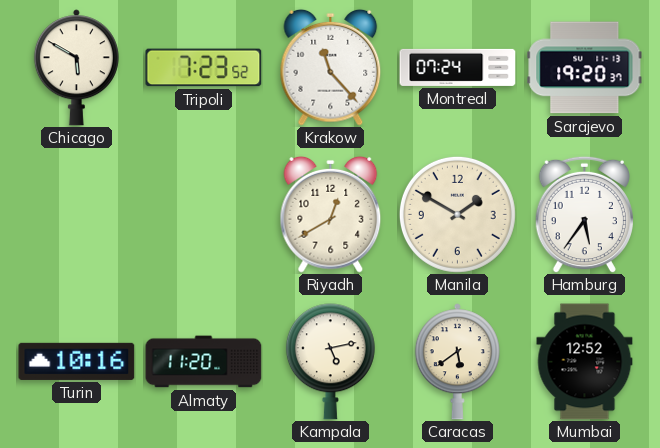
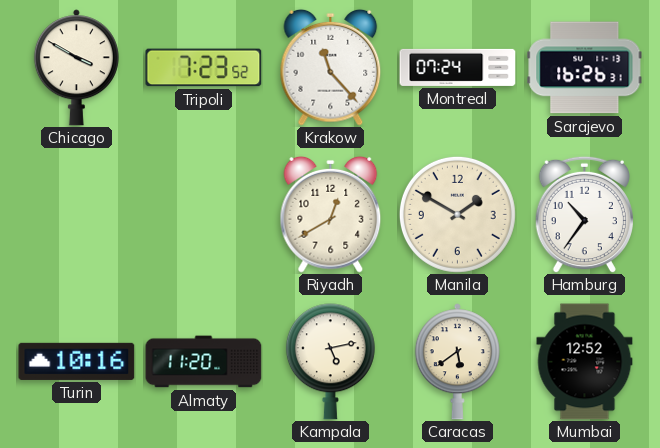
Chicago: 5:50 -> 3:50
Sarajevo: 19:20 -> 16:26
Hamburg: 5:36 -> 10:36
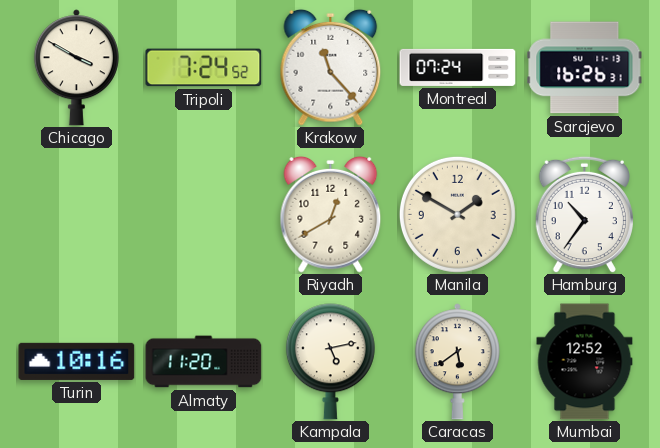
Tripoli: 7:23 -> 7:24
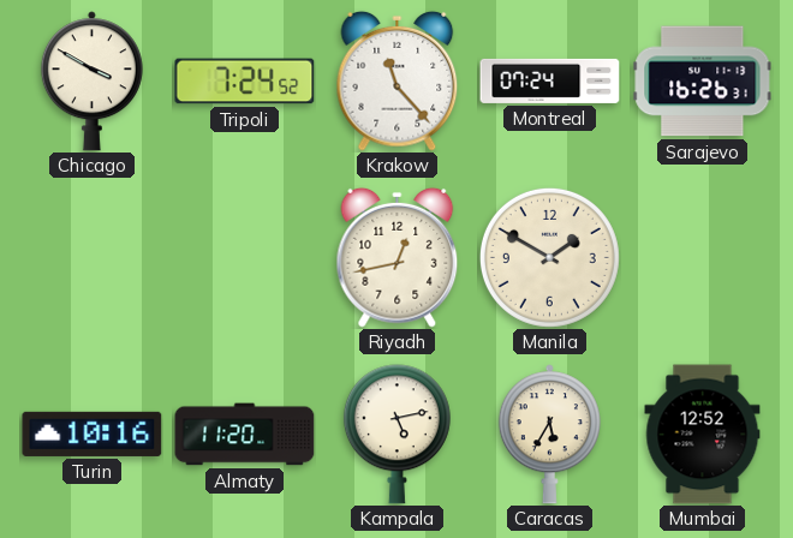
Riyadh: 12:40 -> 12:43
Hamburg: 10:36 -> none
Caracas: 5:39 -> 5:35
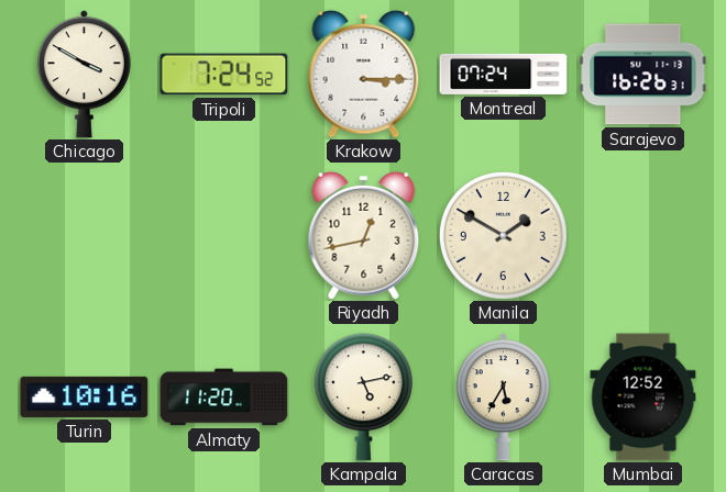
Krakow: 11:23 -> 3:15
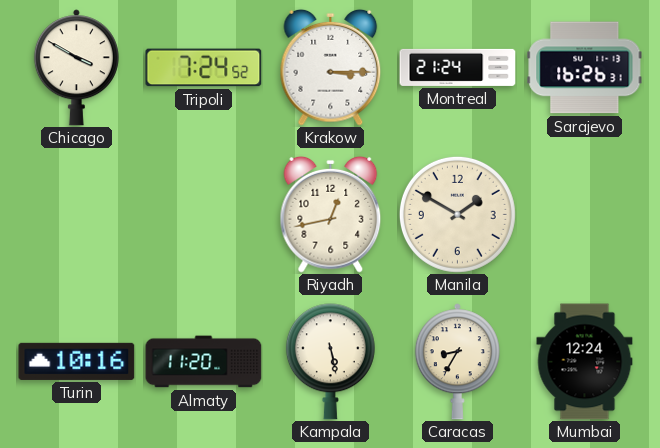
Montreal: 07:24 -> 21:24
Kampala: 5:13 -> 5:28
Caracas: 5:35 -> 8:35
Mumbai: 12:52 -> 12:24
